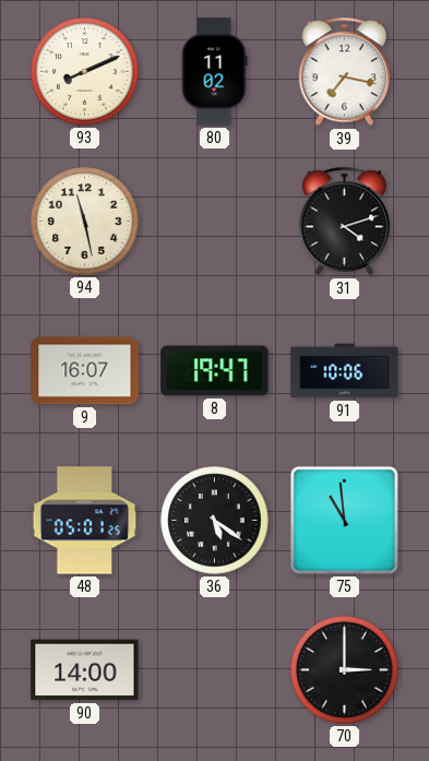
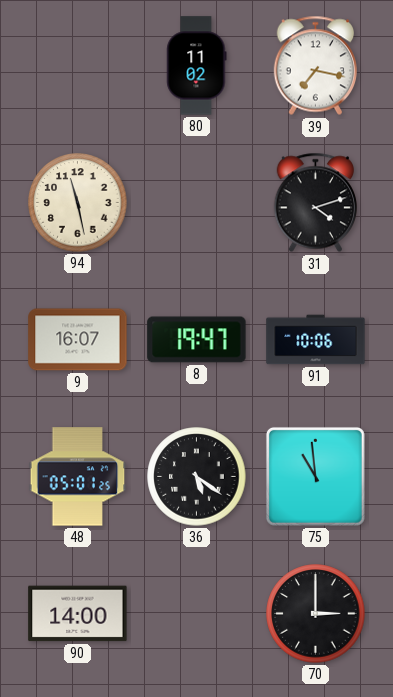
93: 8:11 -> none
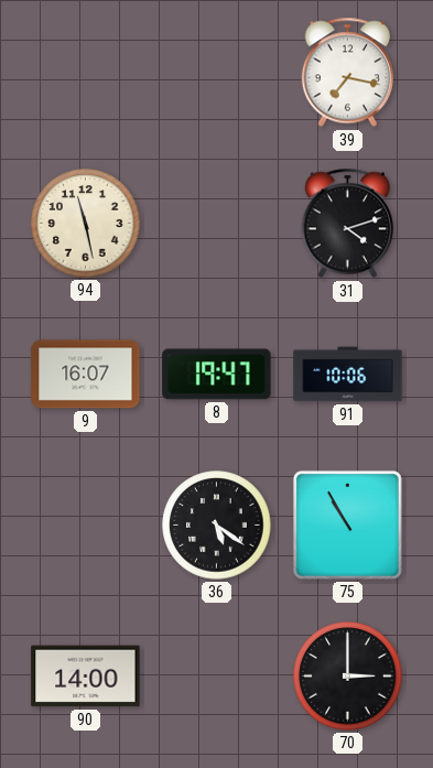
80: 11:02 -> none
48: 05:01 -> none
75: 10:59 -> 10:55
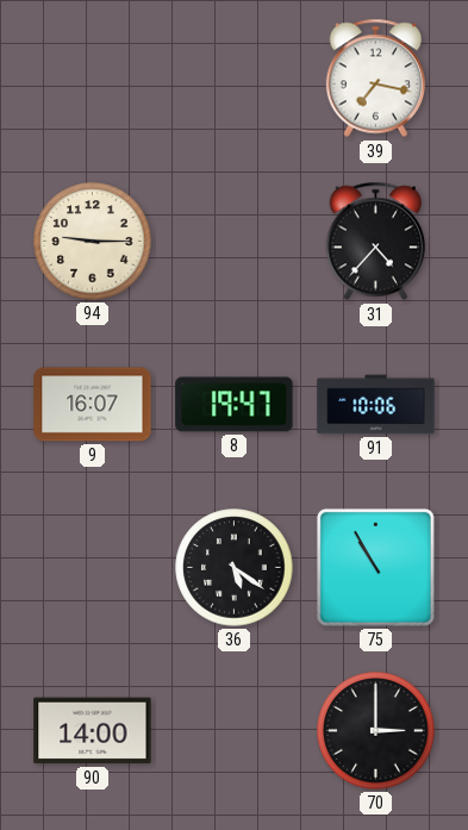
94: 11:28 -> 9:15
31: 4:12 -> 4:37
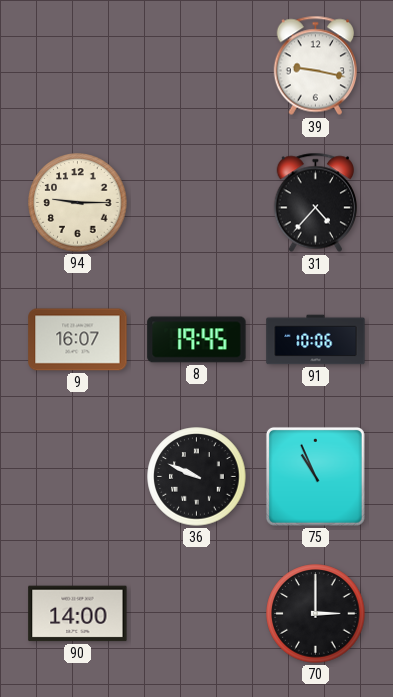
39: 7:17 -> 9:17
8: 19:47 -> 19:45
36: 5:21 -> 9:49
75: 10:55 -> 10:56
